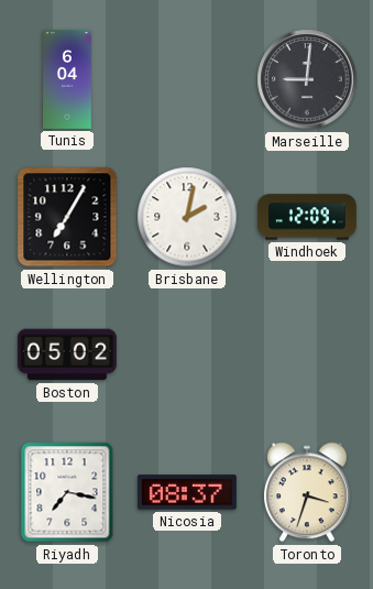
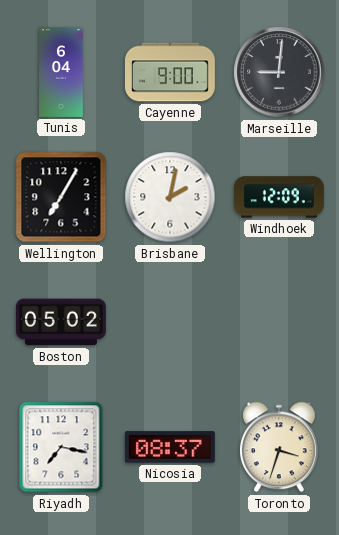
Cayenne: none -> 9:00
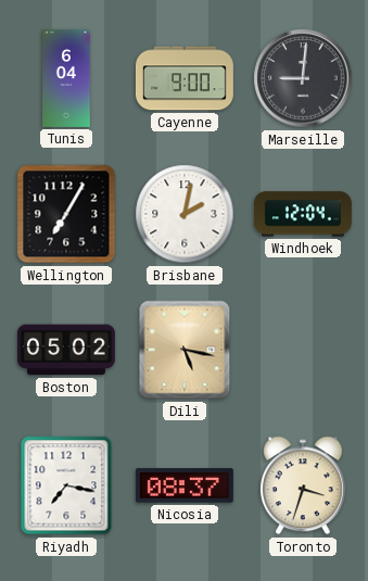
Windhoek: 12:09 -> 12:04
Dili: none -> 5:17
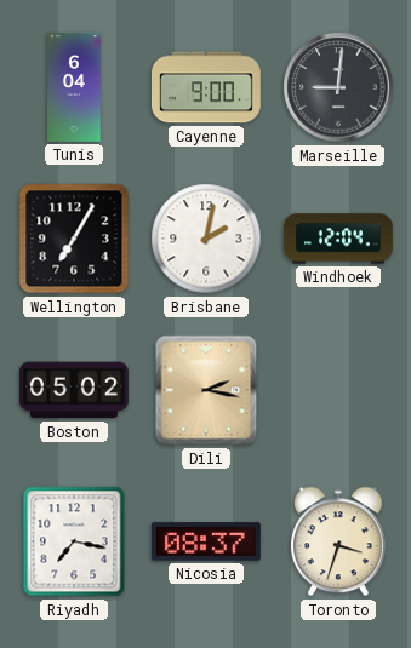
Dili: 5:17 -> 2:17
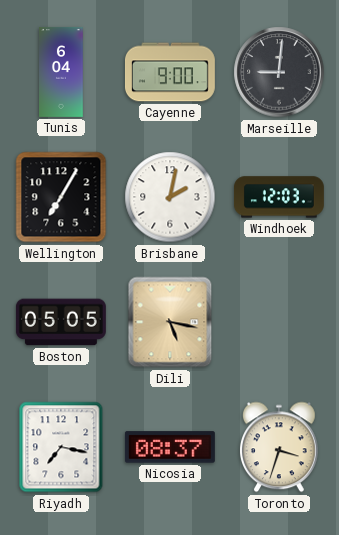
Windhoek: 12:04 -> 12:03
Boston: 05:02 -> 05:05
Dili: 2:17 -> 5:17
